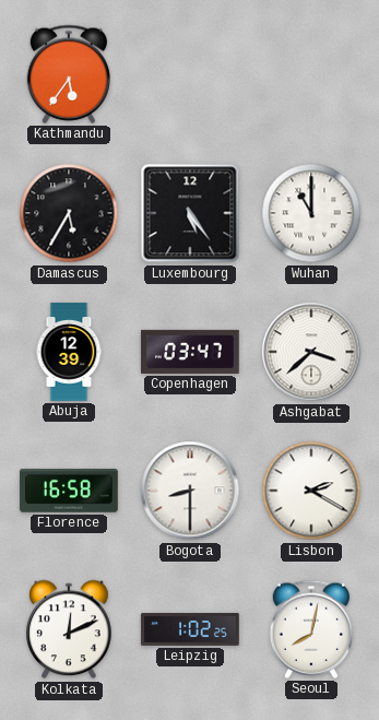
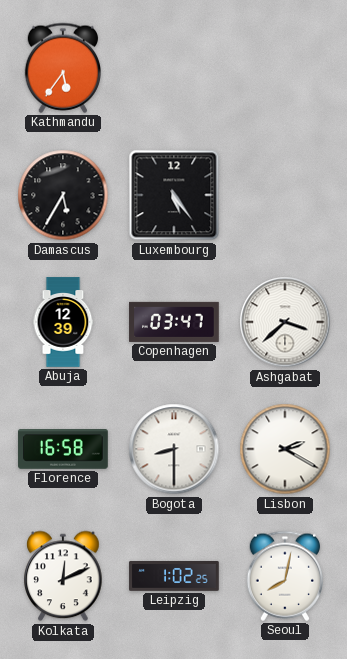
Wuhan: 11:00 -> none
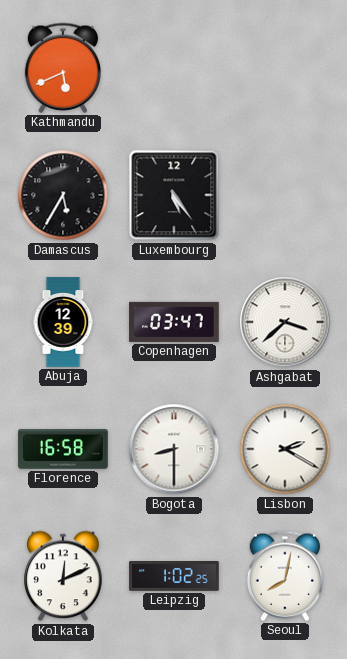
Kathmandu: 5:36 -> 5:41
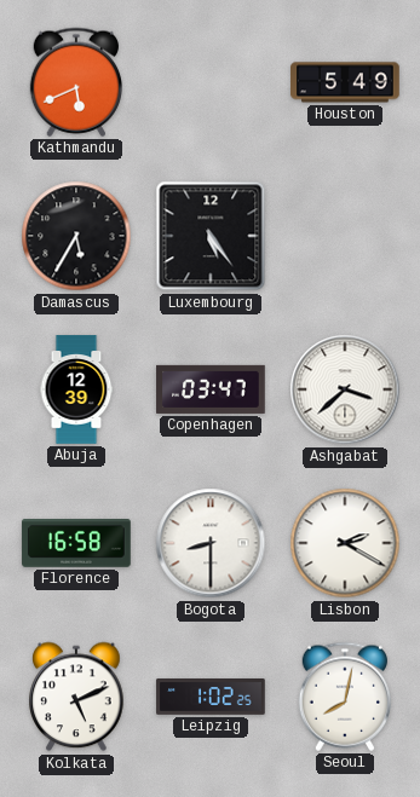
Houston: none -> 5:49
Kolkata: 12:11 -> 5:11
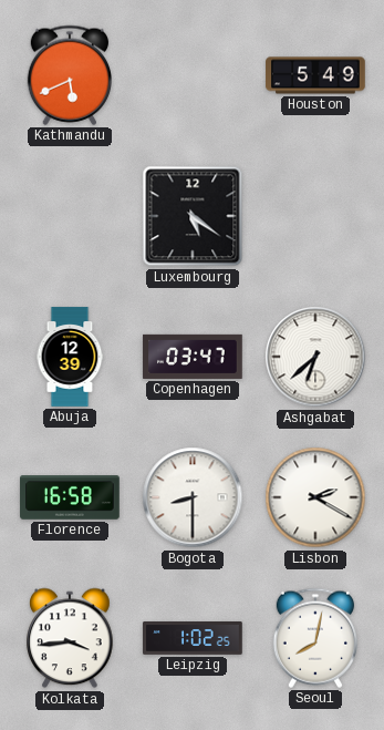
Damascus: 5:35 -> none
Luxembourg: 5:24 -> 5:21
Ashgabat: 3:38 -> 6:38
Kolkata: 5:11 -> 3:44
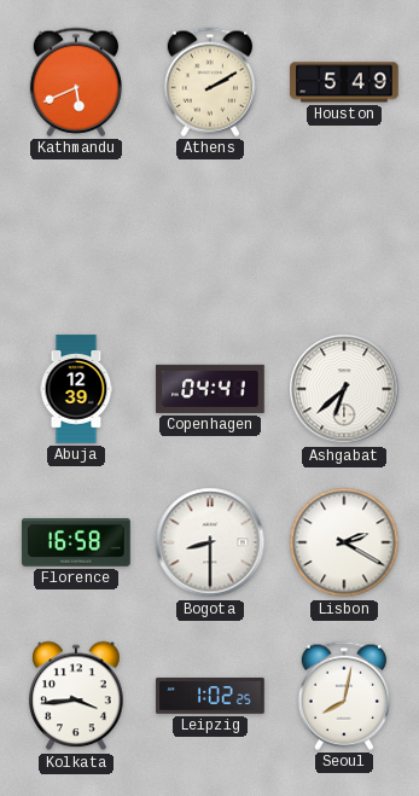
Athens: none -> 2:10
Luxembourg: 5:21 -> none
Copenhagen: 03:47 -> 04:41
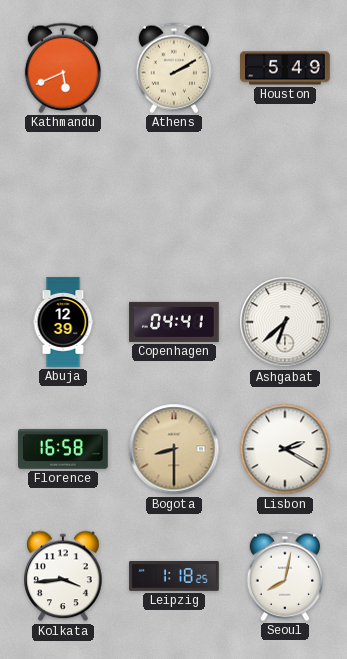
Bogota dial: white -> champagne
Leipzig: 1:02 -> 1:18
